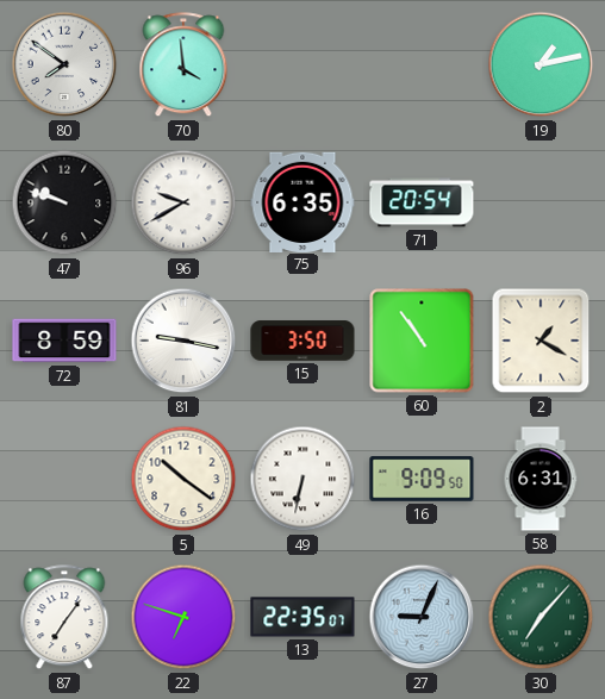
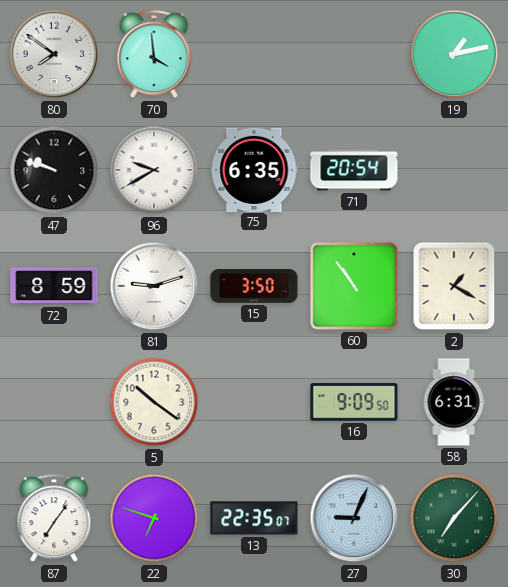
81: 9:17 -> 9:12
49: 6:32 -> none
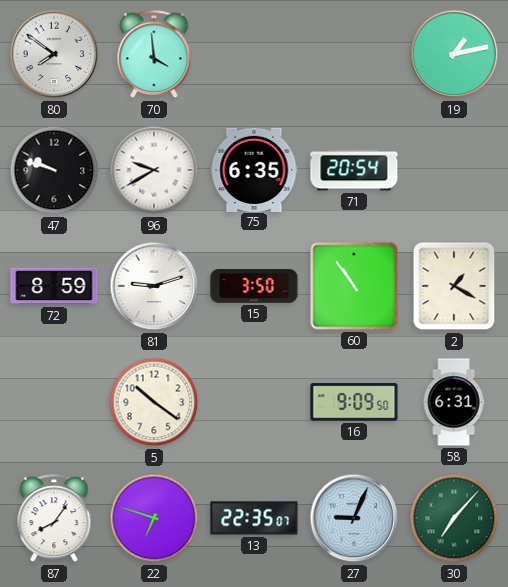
87: 7:06 -> 8:06
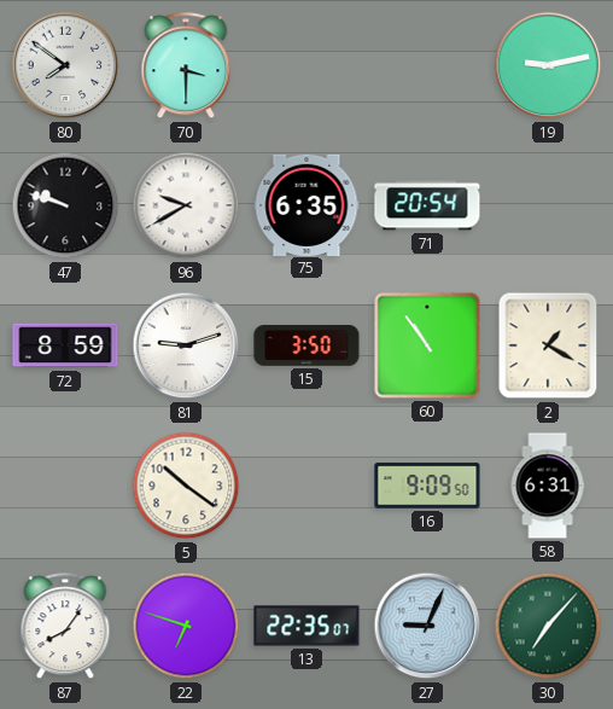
70: 3:59 -> 3:30
19: 1:13 -> 9:13
